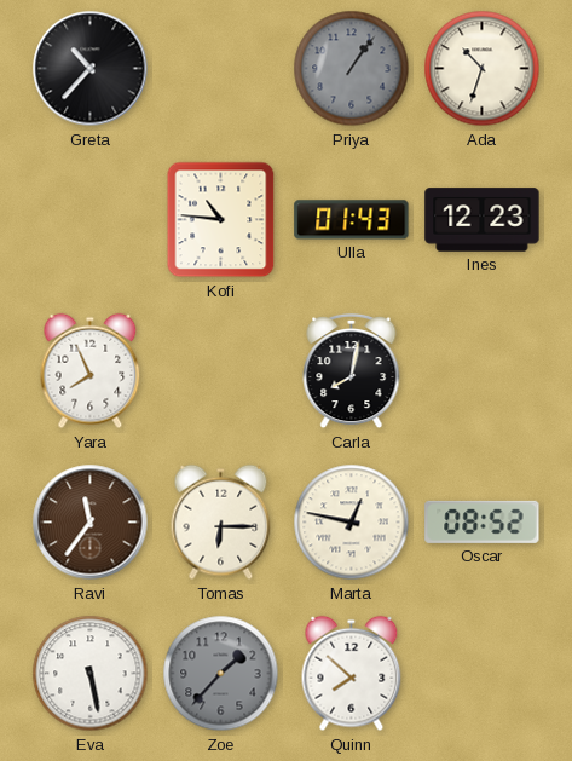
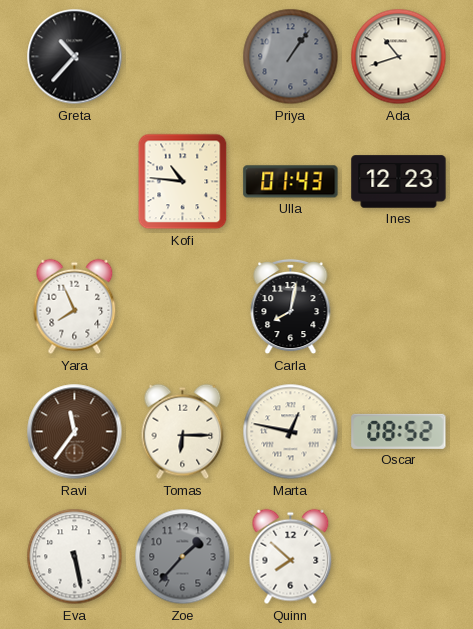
Ada: 10:33 -> 10:42
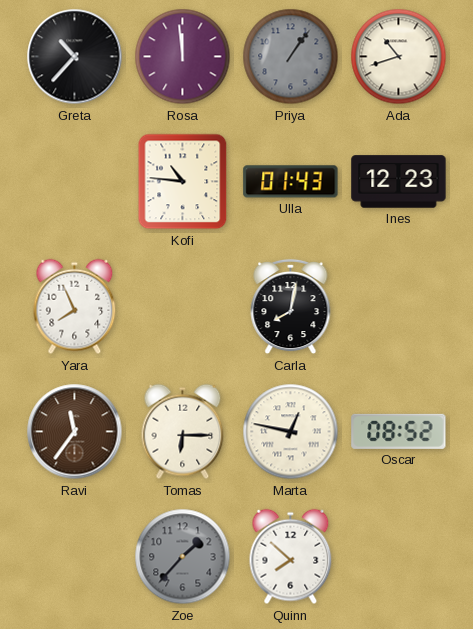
Rosa: none -> 11:59
Eva: 5:28 -> none
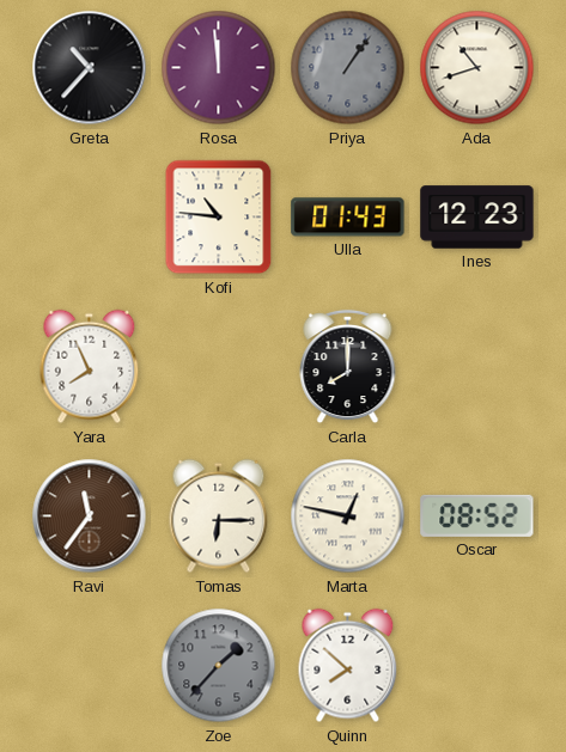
Carla: 8:02 -> 8:00
